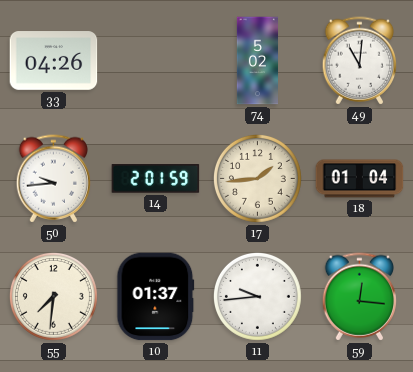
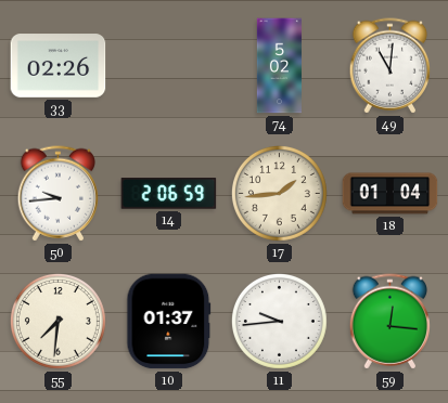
33: 04:26 -> 02:26
14: 2:01 -> 2:06
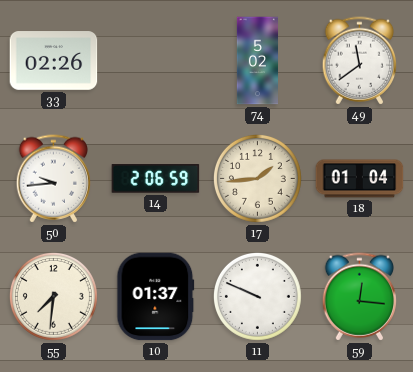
49: 11:01 -> 11:39
11: 9:44 -> 9:49
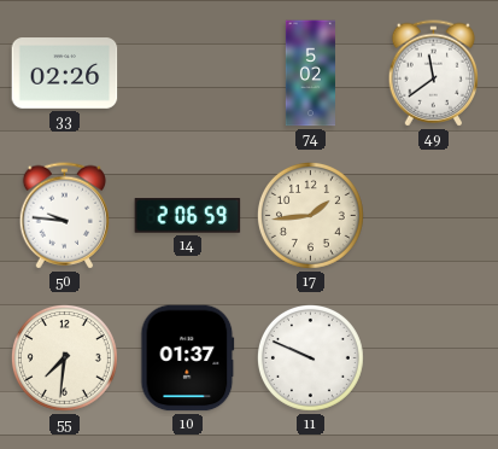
50: 9:44 -> 9:46
18: 01:04 -> none
59: 12:16 -> none
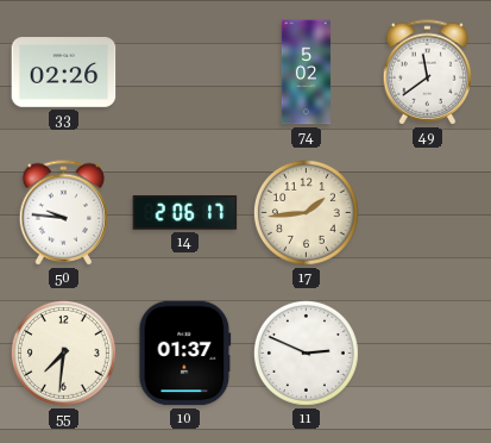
14: 2:06:59 -> 2:06:17
11: 9:49 -> 2:49
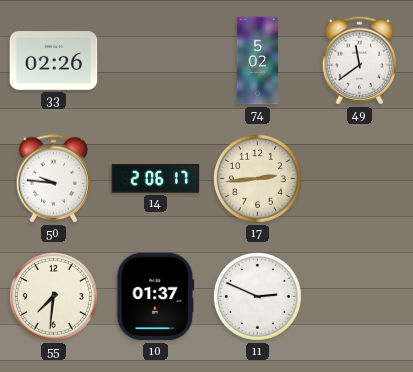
17: 1:44 -> 2:44
